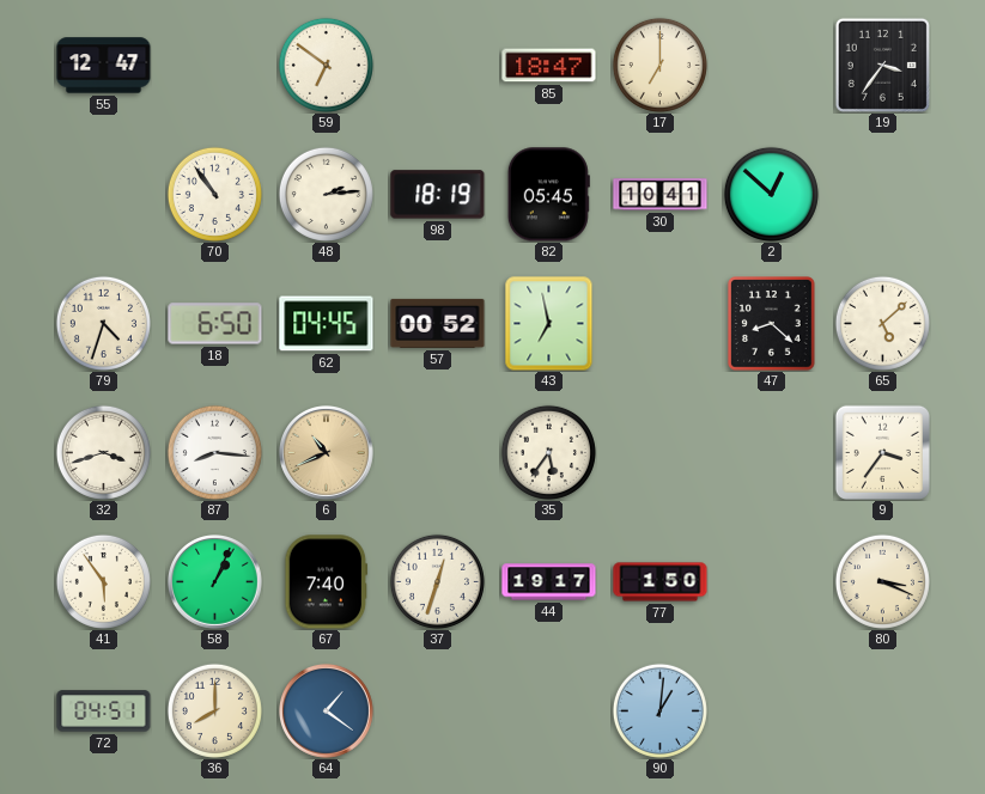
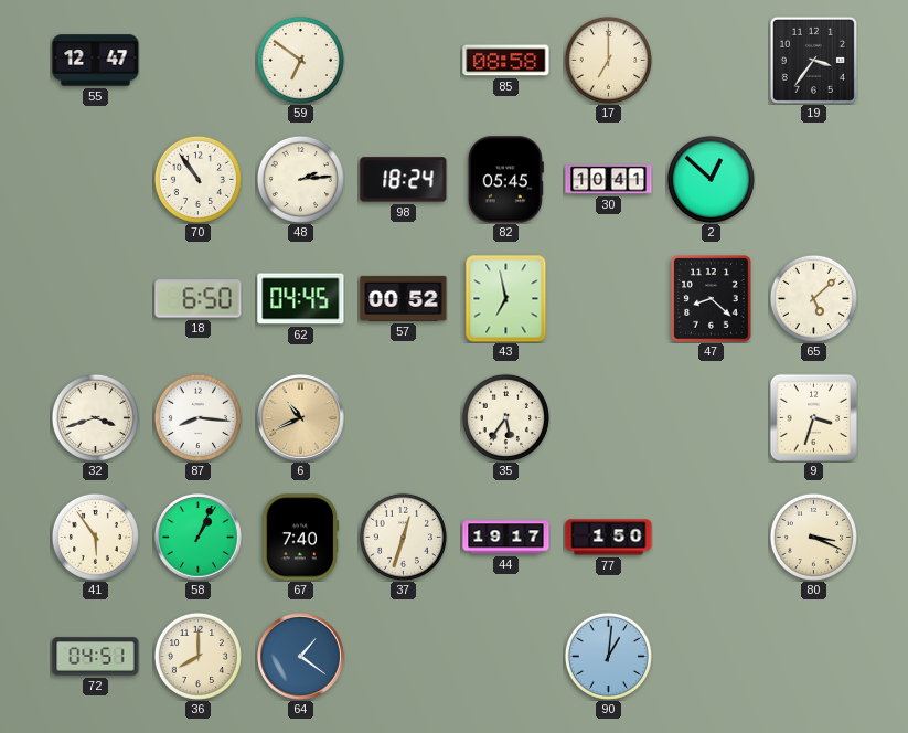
85: 18:47 -> 08:58
98: 18:19 -> 18:24
79: 4:33 -> none
9: 3:36 -> 3:33
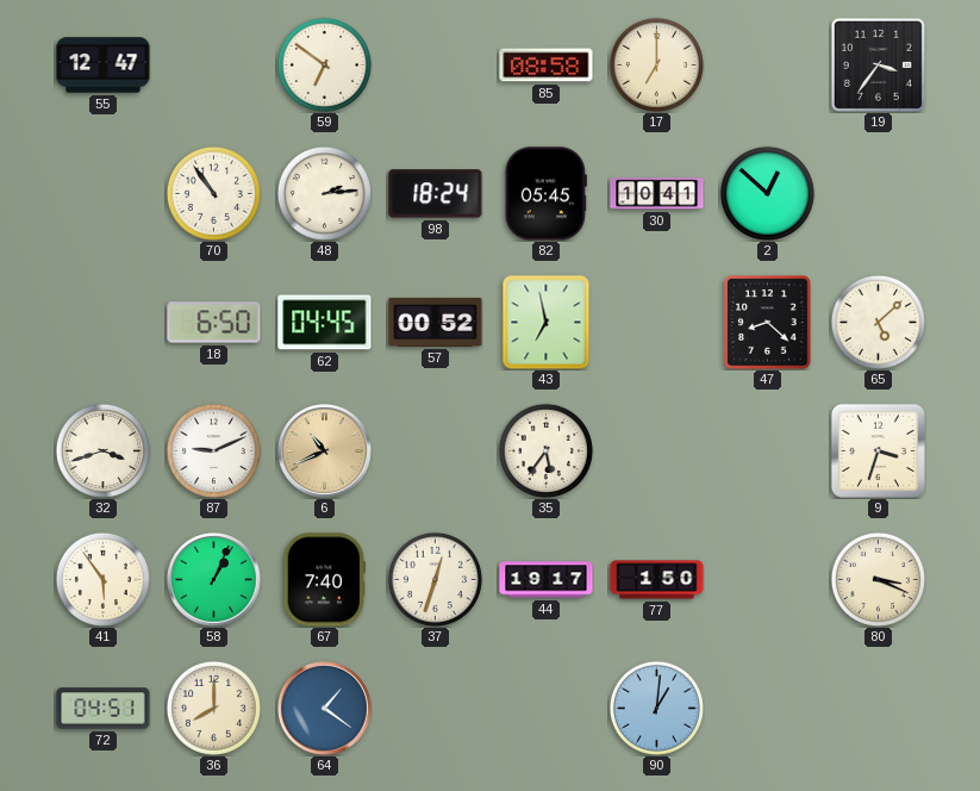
87: 8:16 -> 9:11
